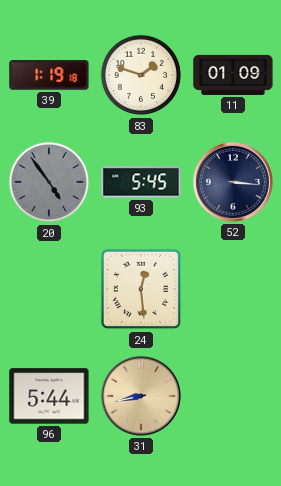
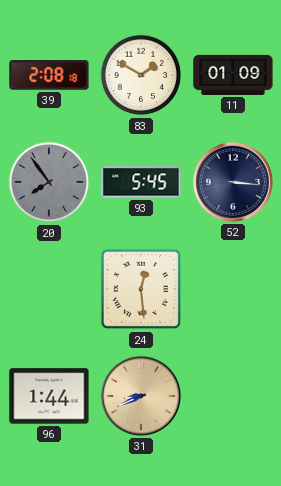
39: 1:19 -> 2:08
83: 1:48 -> 1:50
20: 4:54 -> 7:54
96: 5:44 -> 1:44
31: 8:43 -> 8:41
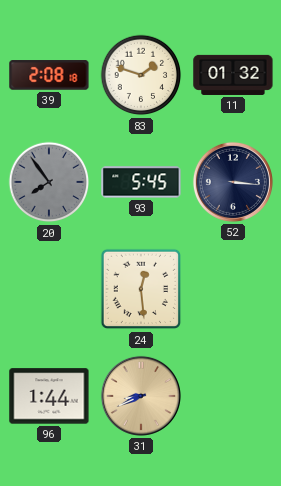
83: 1:50 -> 1:48
11: 01:09 -> 01:32
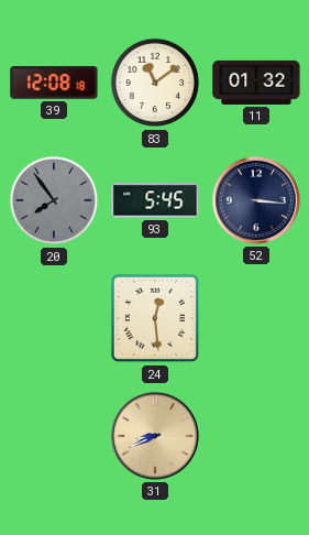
39: 2:08 -> 12:08
83: 1:48 -> 11:09
96: 1:44 -> none
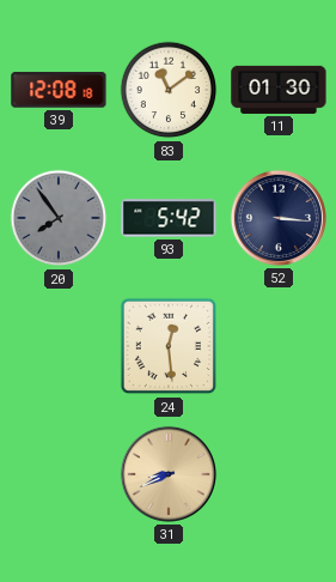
11: 01:32 -> 01:30
93: 5:45 -> 5:42
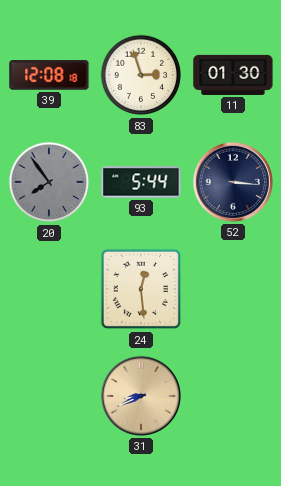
83: 11:09 -> 2:57
93: 5:42 -> 5:44
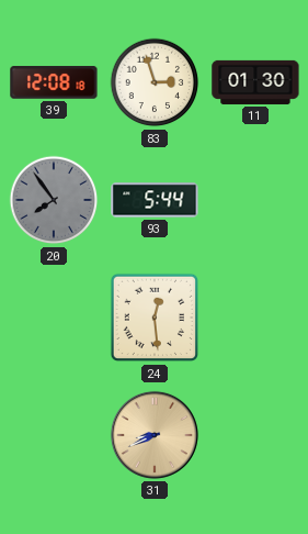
52: 3:16 -> none
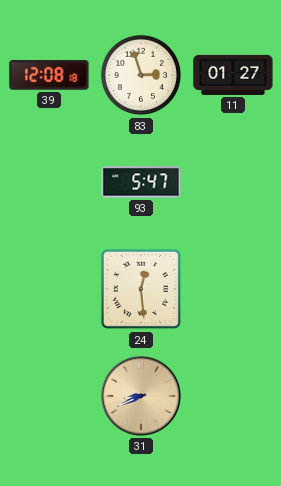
11: 01:30 -> 01:27
20: 7:54 -> none
93: 5:44 -> 5:47
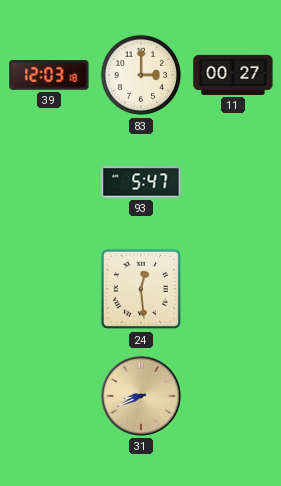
39: 12:08 -> 12:03
83: 2:57 -> 3:00
11: 01:27 -> 00:27
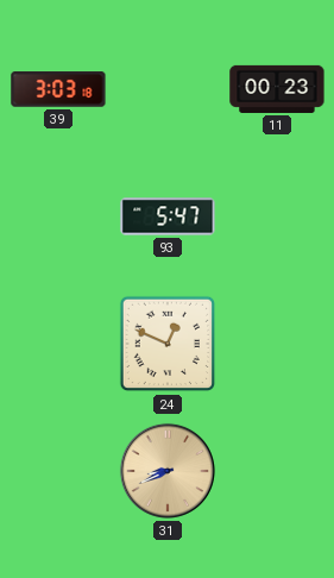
39: 12:03 -> 3:03
83: 3:00 -> none
11: 00:27 -> 00:23
24: 12:29 -> 12:49
